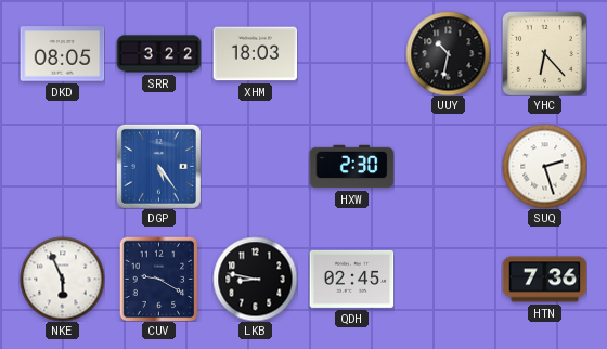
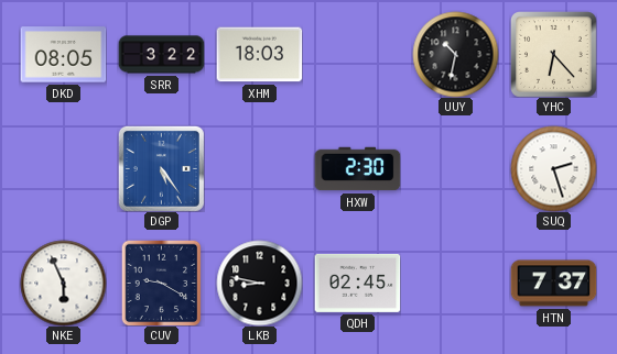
HTN: 7:36 -> 7:37
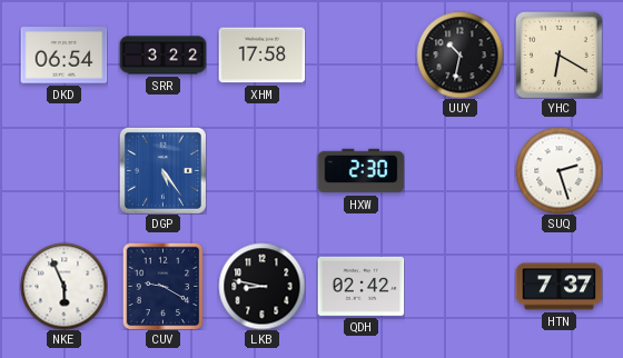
DKD: 08:05 -> 06:54
XHM: 18:03 -> 17:58
YHC: 6:23 -> 6:20
QDH: 02:45 -> 02:42
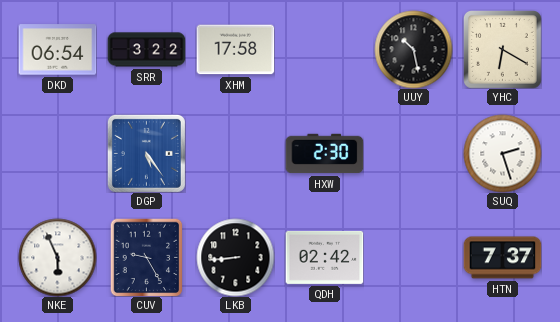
UUY: 10:32 -> 10:28
CUV: 9:20 -> 9:25
LKB: 8:47 -> 8:44
